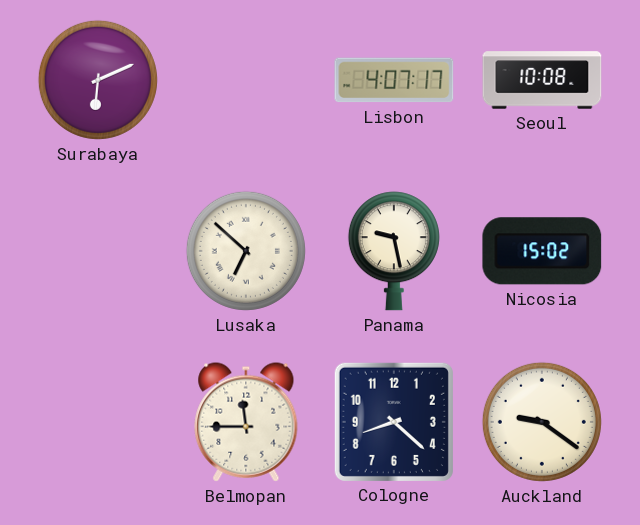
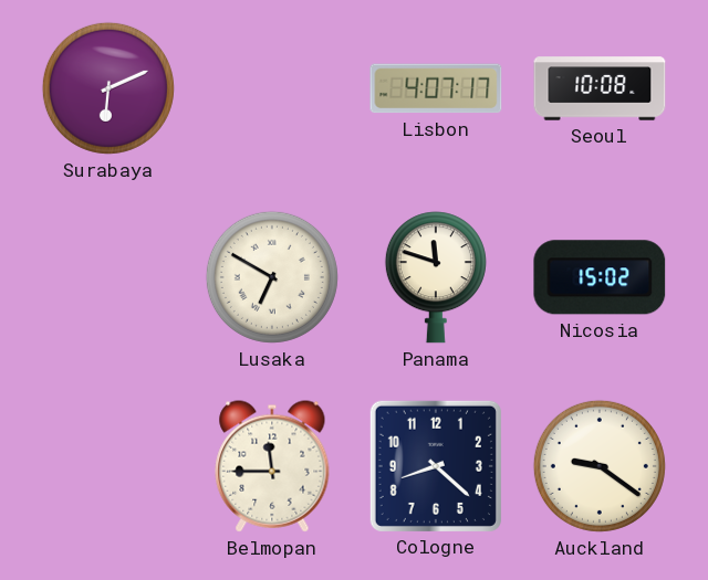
Lusaka: 6:52 -> 6:50
Panama: 9:28 -> 11:48
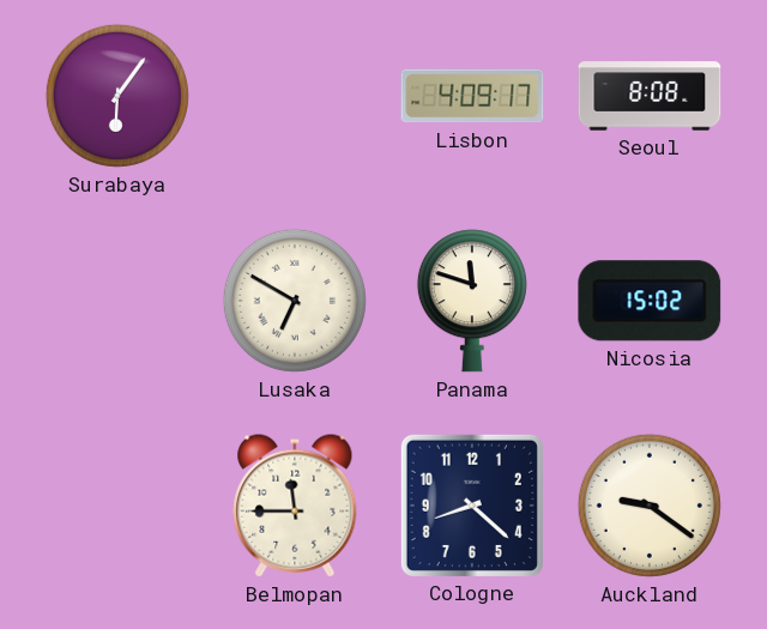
Surabaya: 6:11 -> 6:06
Lisbon: 4:07 -> 4:09
Seoul: 10:08 -> 8:08
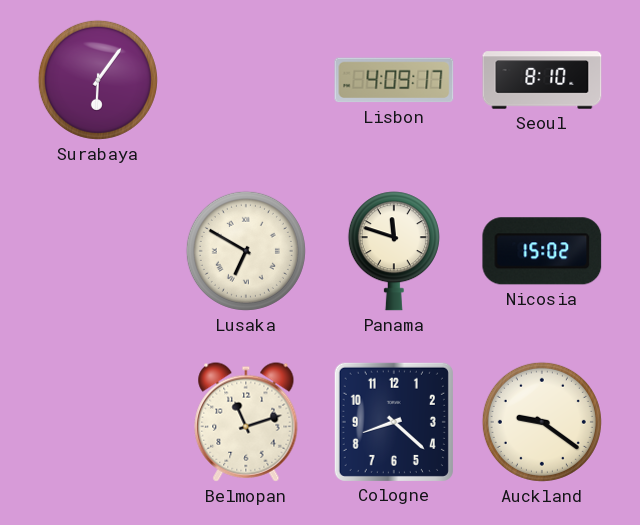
Seoul: 8:08 -> 8:10
Belmopan: 11:45 -> 11:12
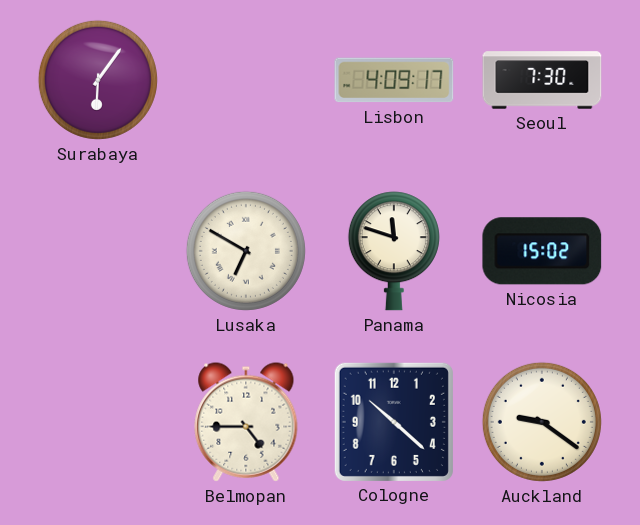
Seoul: 8:10 -> 7:30
Belmopan: 11:12 -> 4:45
Cologne: 8:22 -> 10:22
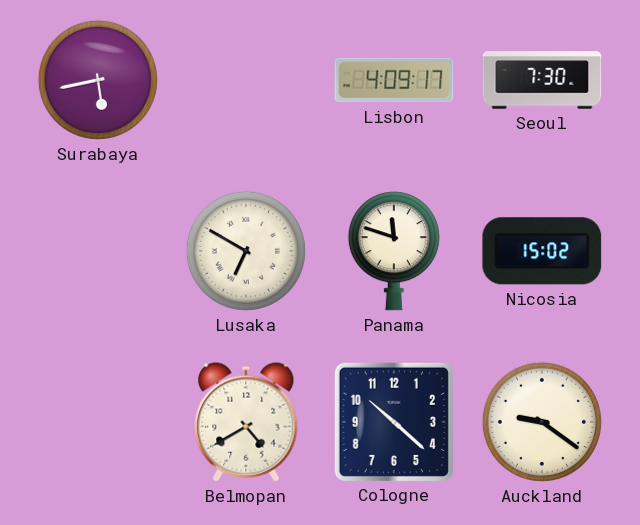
Surabaya: 6:06 -> 5:43
Belmopan: 4:45 -> 4:40
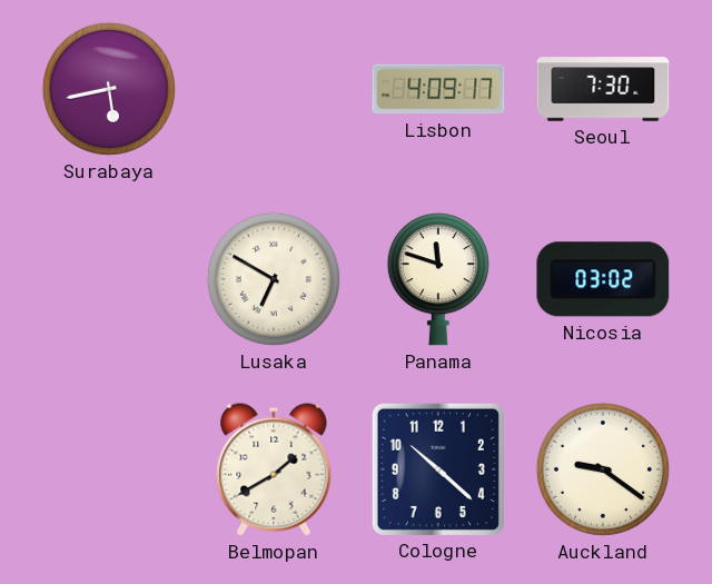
Nicosia: 15:02 -> 03:02
Belmopan: 4:40 -> 1:40
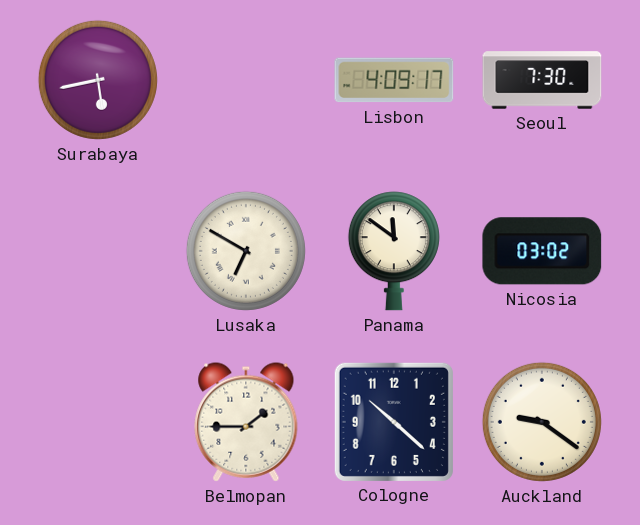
Panama: 11:48 -> 11:51
Belmopan: 1:40 -> 1:45
